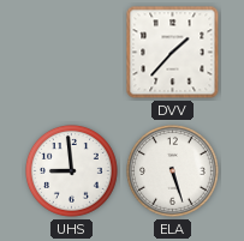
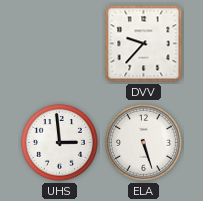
DVV: 1:37 -> 9:37
UHS: 8:59 -> 2:59
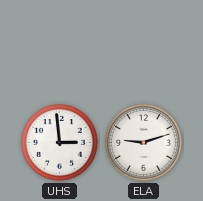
DVV: 9:37 -> none
ELA: 5:27 -> 9:12
